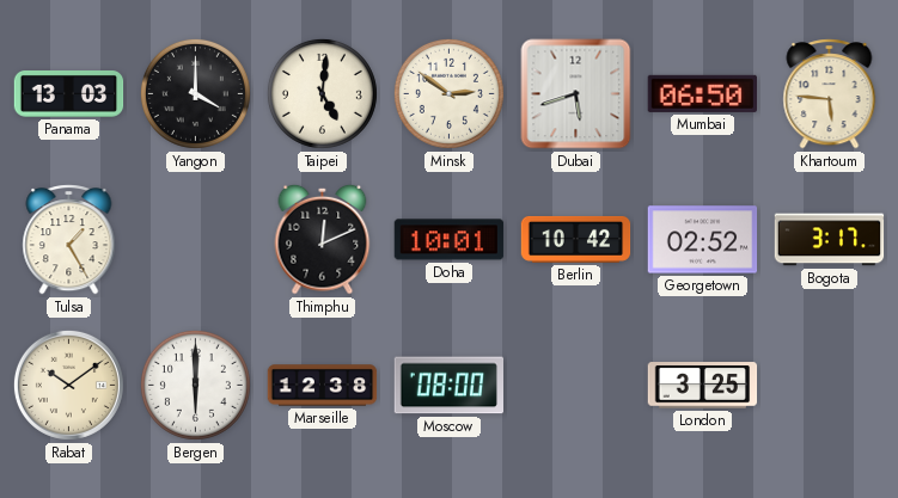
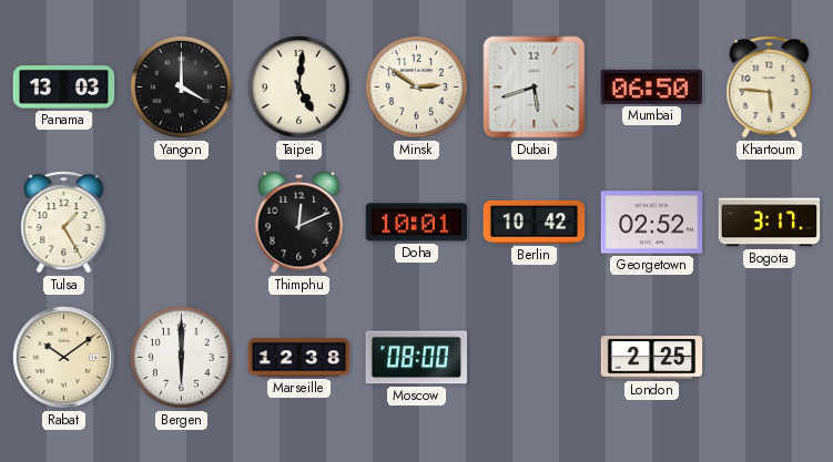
London: 3:25 -> 2:25
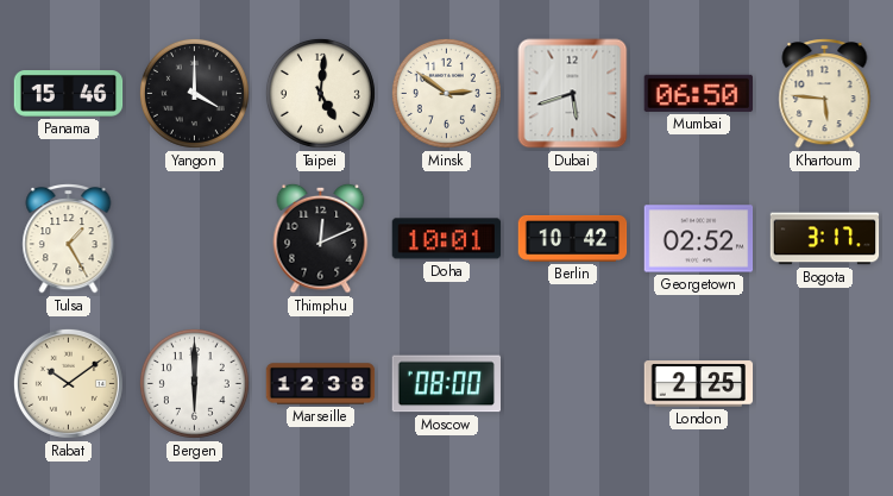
Panama: 13:03 -> 15:46
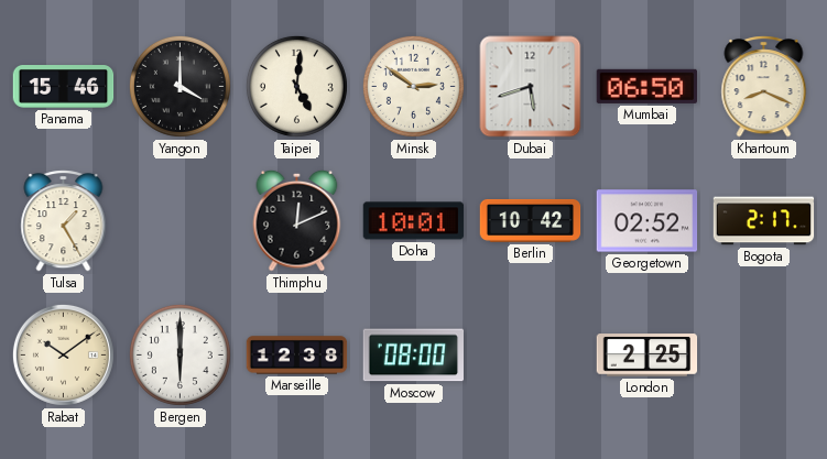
Khartoum: 5:46 -> 8:19
Bogota: 3:17 -> 2:17
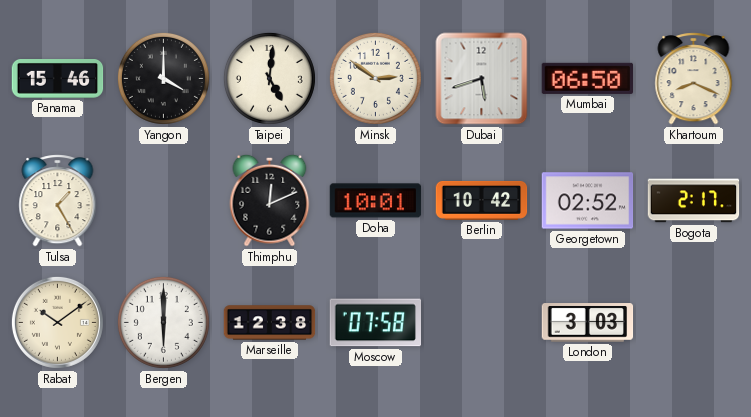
Moscow: 08:00 -> 07:58
London: 2:25 -> 3:03
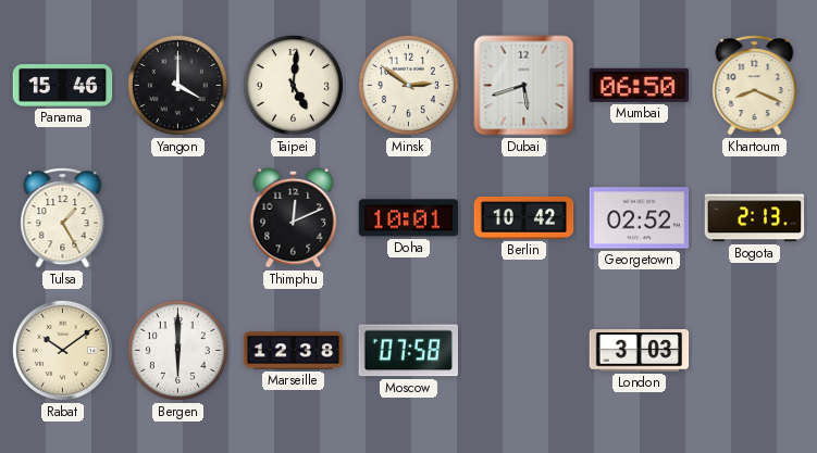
Bogota: 2:17 -> 2:13
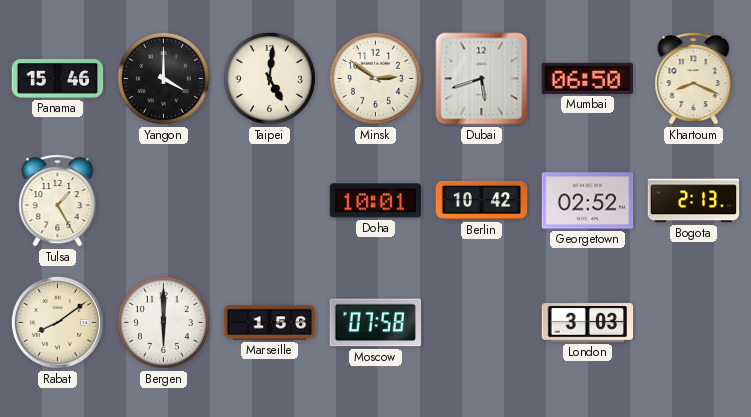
Thimphu: 12:11 -> none
Rabat: 10:09 -> 8:09
Marseille: 12:38 -> 1:56
